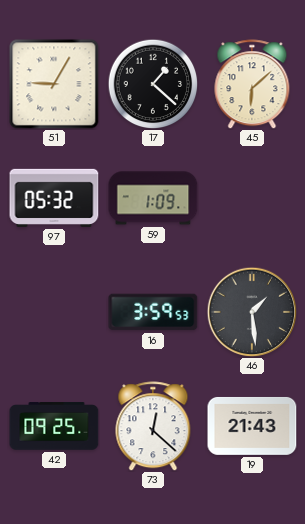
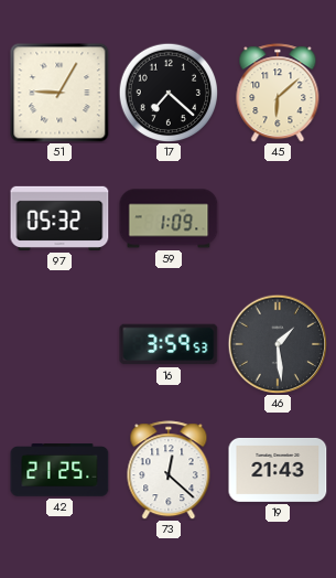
17: 1:22 -> 7:22
42: 09:25 -> 21:25
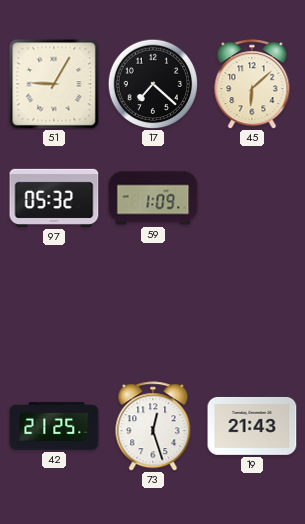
16: 3:59 -> none
46: 1:29 -> none
73: 12:22 -> 12:27
